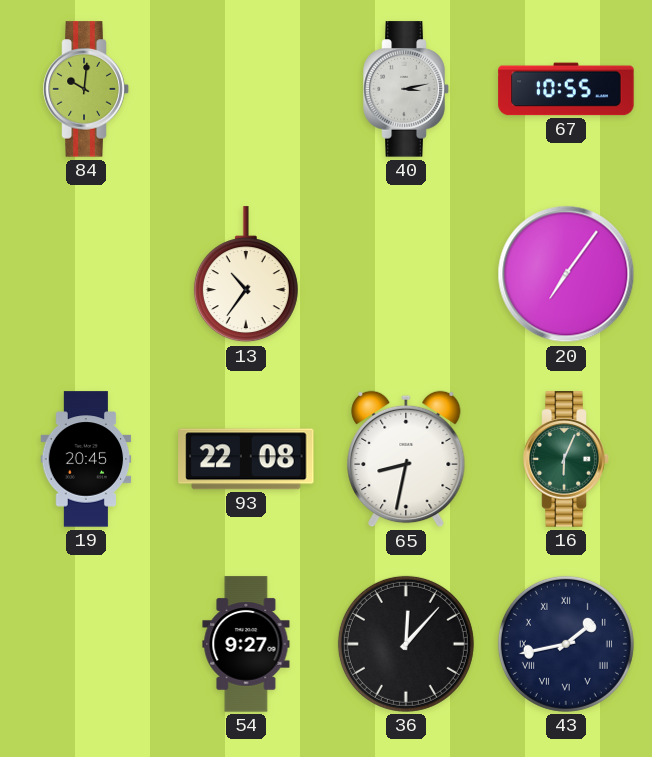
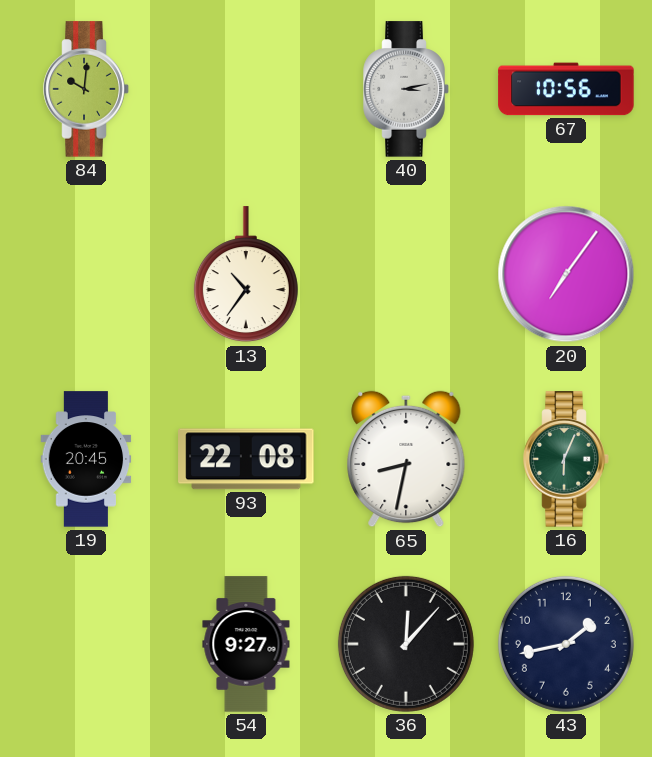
67: 10:55 -> 10:56
43 numerals: Roman -> Arabic
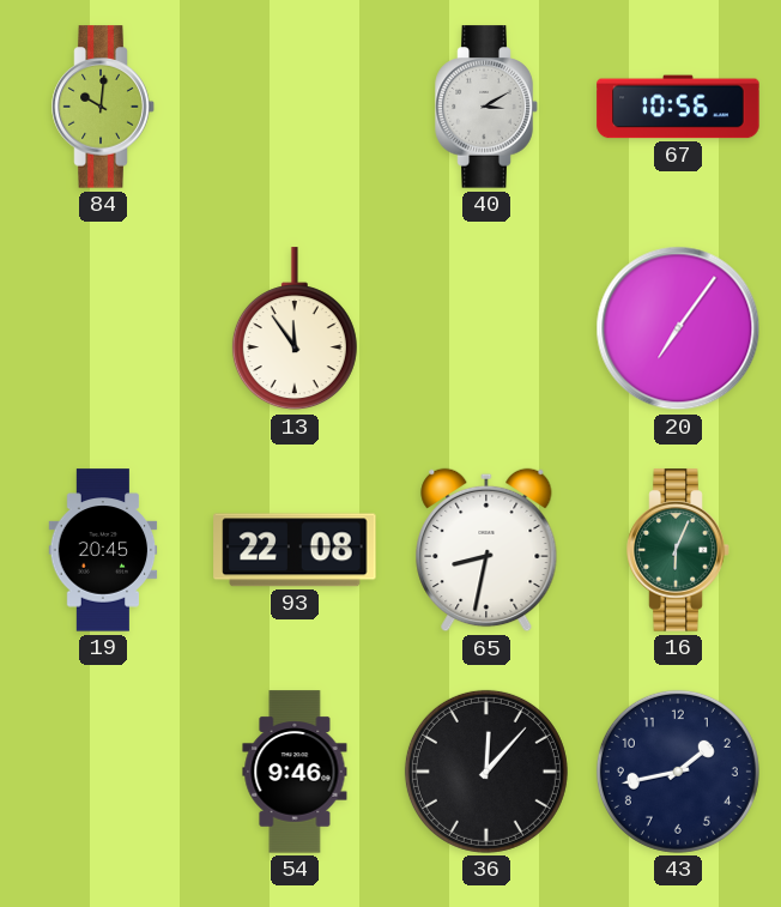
40: 3:13 -> 3:10
13: 10:36 -> 11:54
54: 9:27 -> 9:46
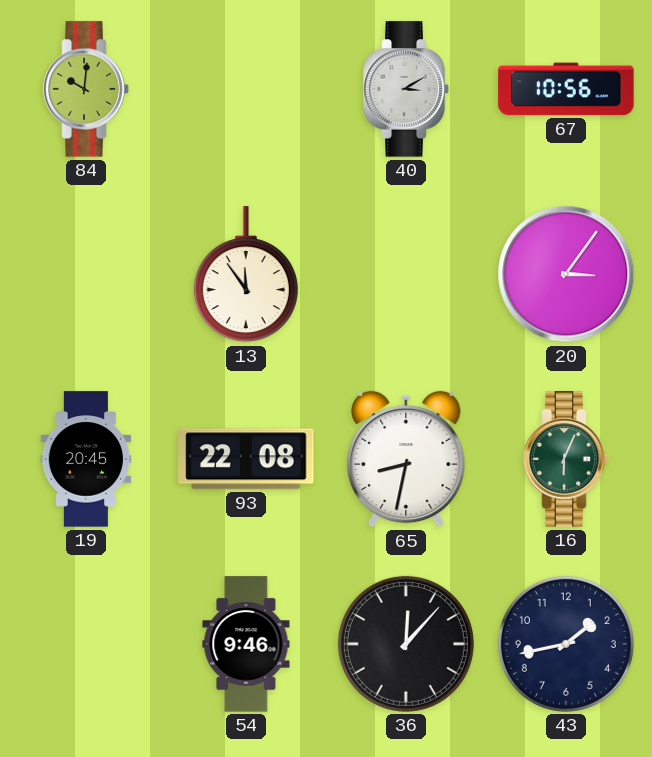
20: 7:06 -> 3:06
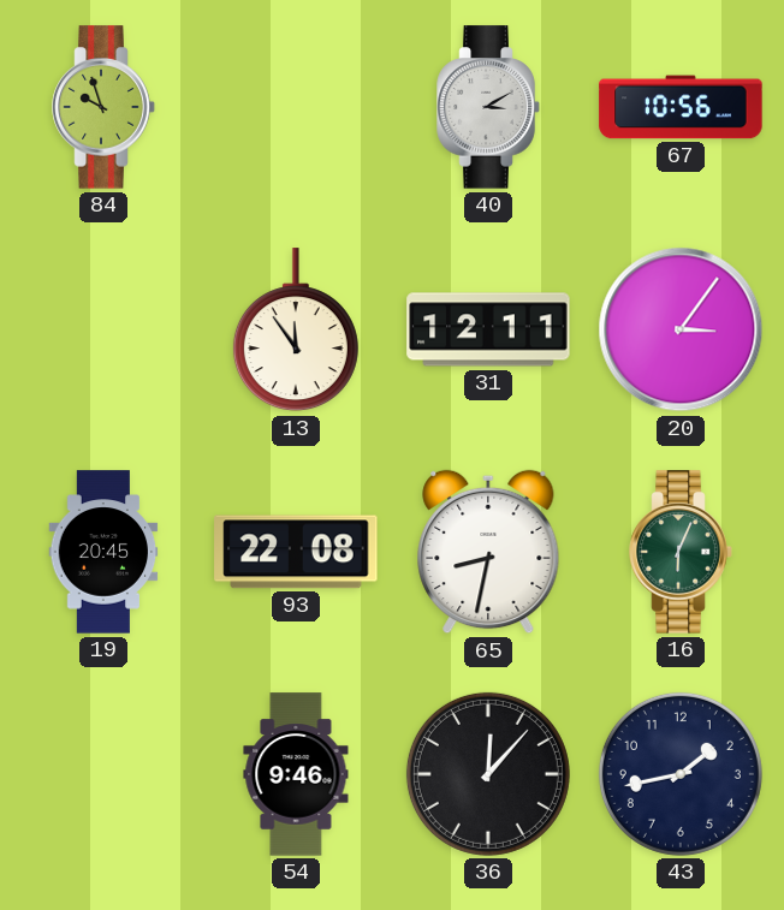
84: 10:01 -> 9:57
31: none -> 12:11
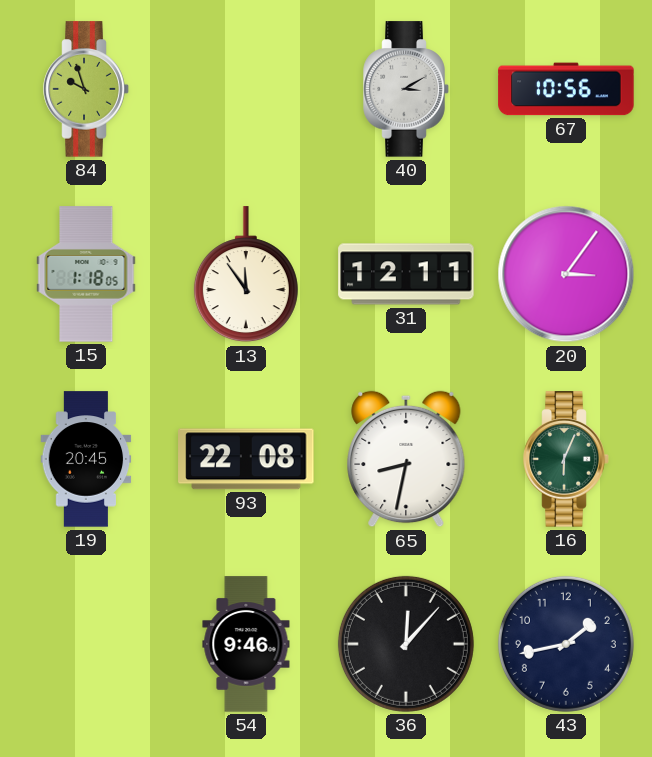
15: none -> 1:18
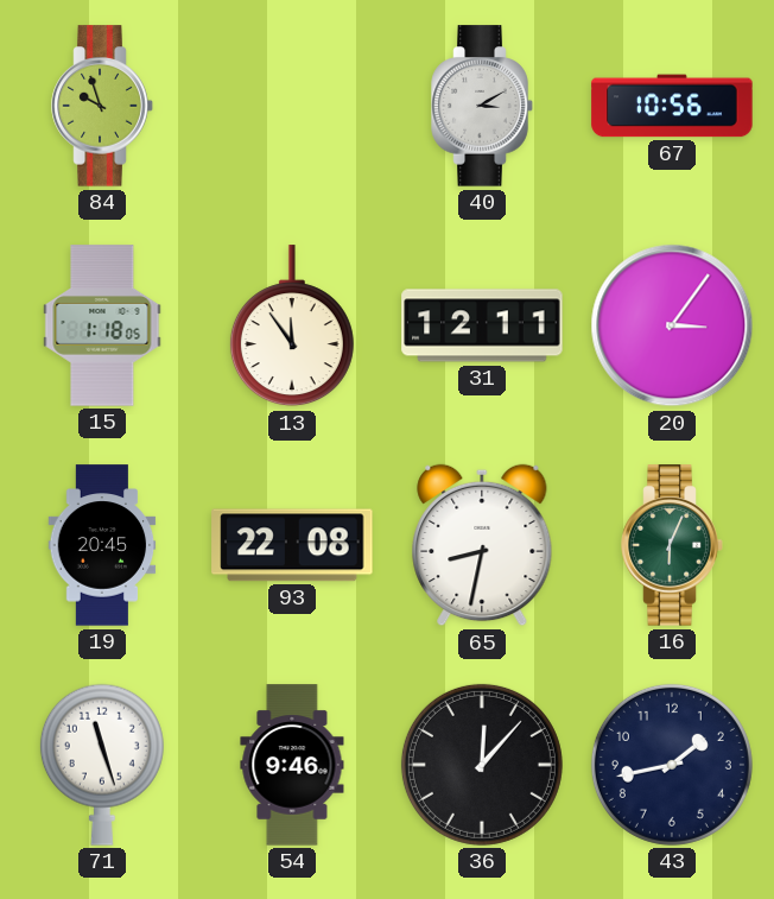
71: none -> 11:27
